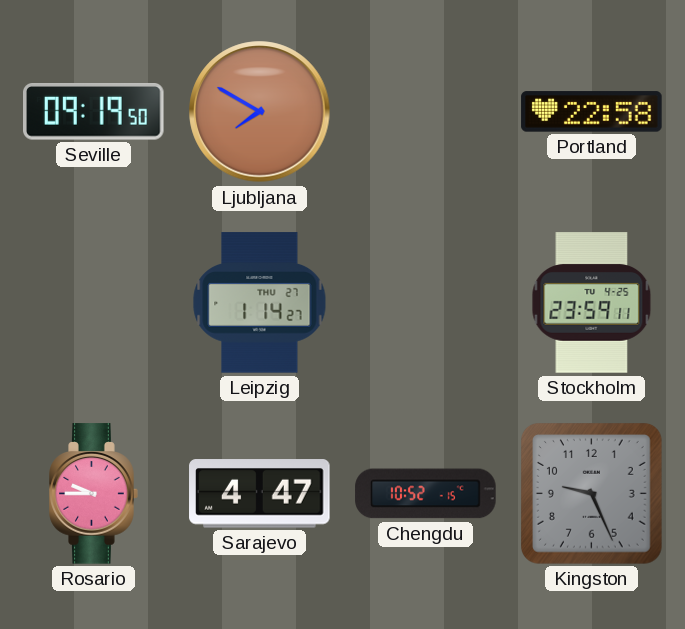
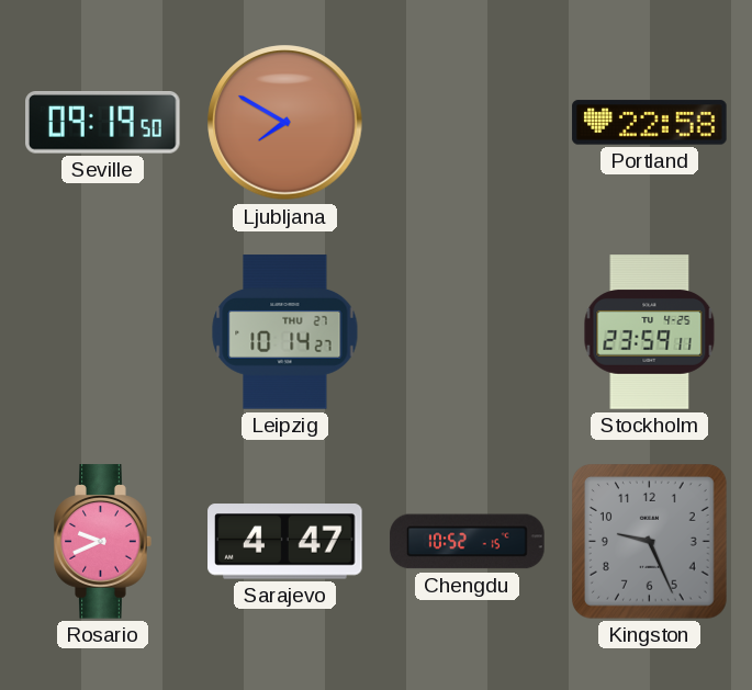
Leipzig: 1:14 -> 10:14
Rosario: 9:45 -> 9:41
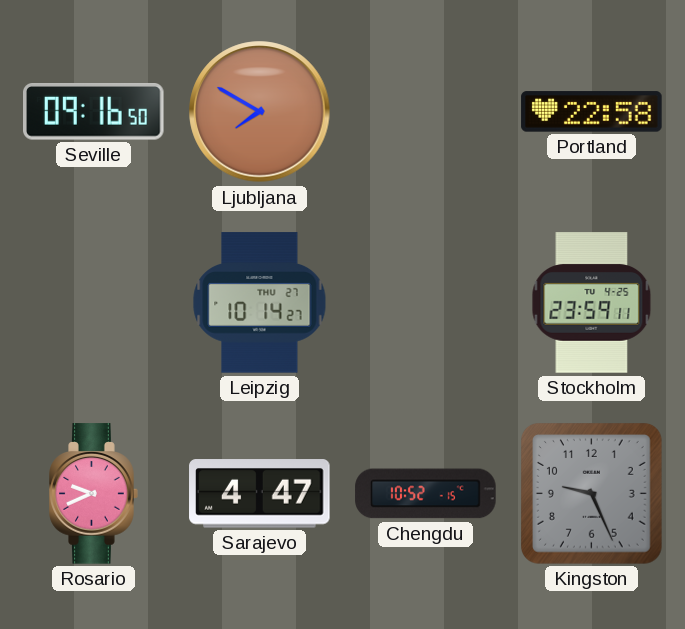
Seville: 09:19 -> 09:16
